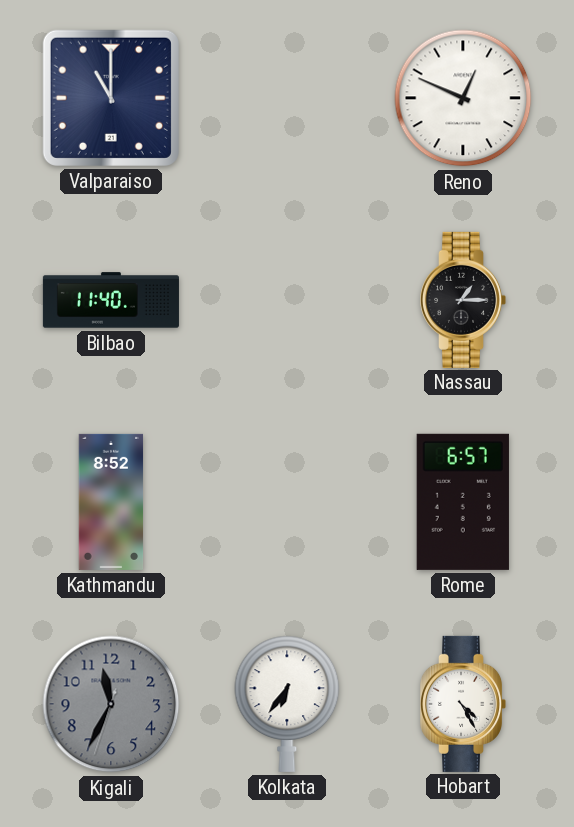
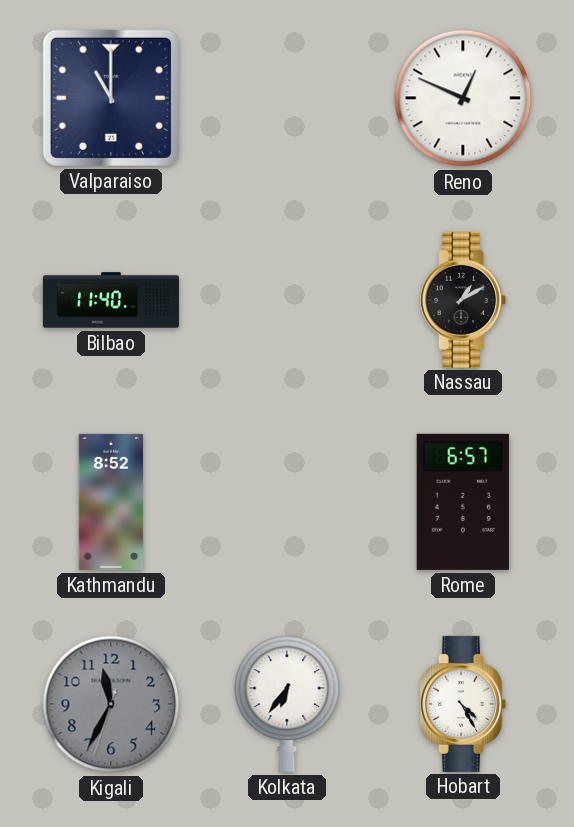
Nassau: 1:15 -> 1:10
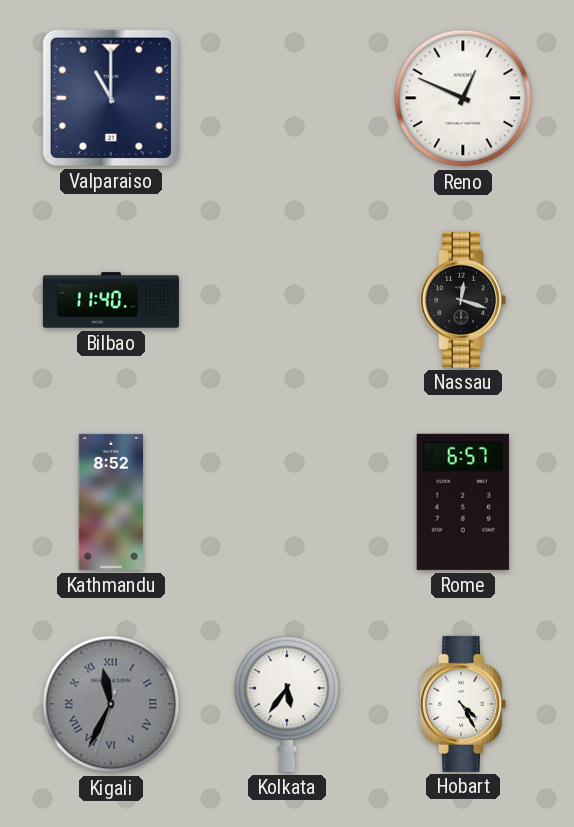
Nassau: 1:10 -> 12:18
Kigali numerals: Arabic -> Roman
Kolkata: 6:36 -> 5:36
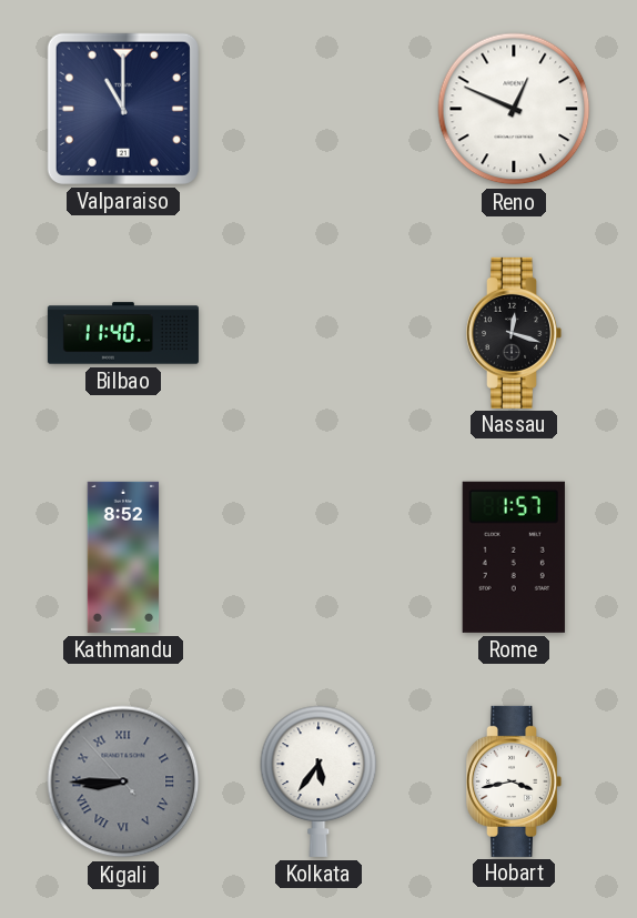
Rome: 6:57 -> 1:57
Kigali: 11:34 -> 8:44
Hobart: 4:25 -> 3:43
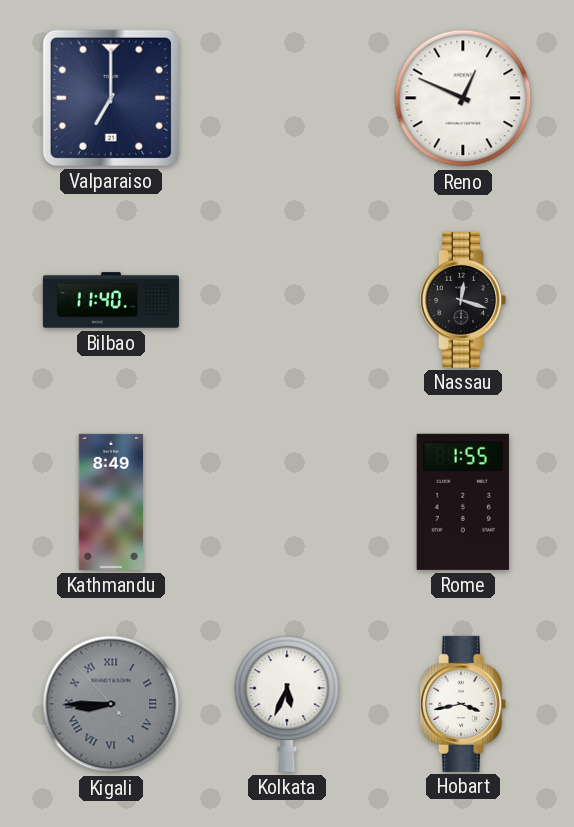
Valparaiso: 11:00 -> 7:00
Kathmandu: 8:52 -> 8:49
Rome: 1:57 -> 1:55
Kolkata: 5:36 -> 5:34
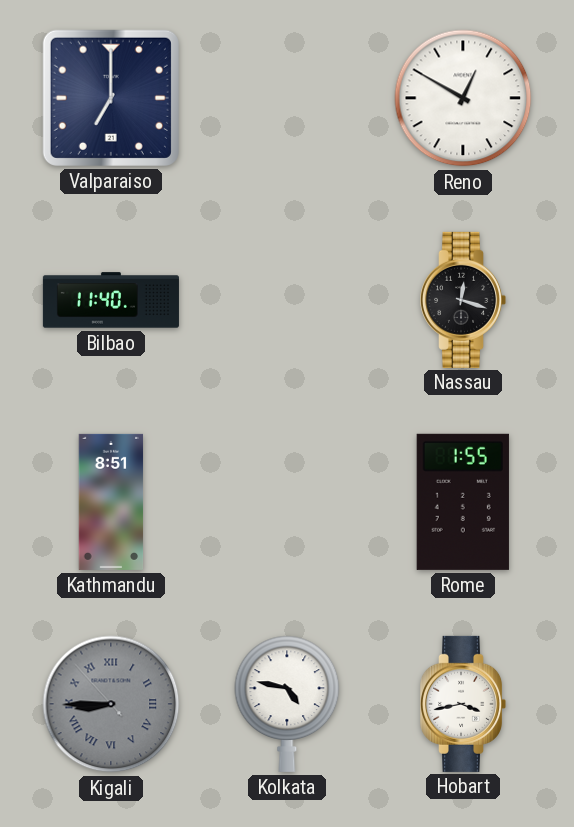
Reno: 12:49 -> 12:50
Kathmandu: 8:49 -> 8:51
Kolkata: 5:34 -> 4:47
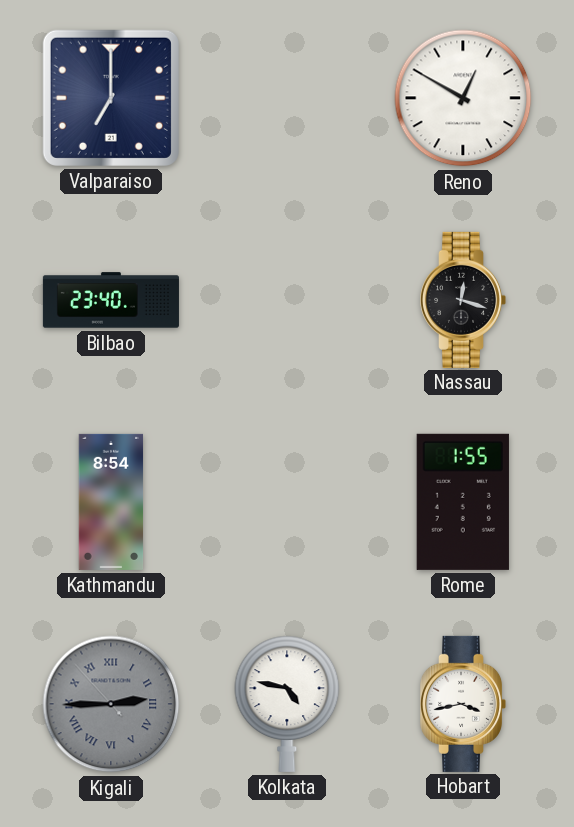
Bilbao: 11:40 -> 23:40
Kathmandu: 8:51 -> 8:54
Kigali: 8:44 -> 2:44
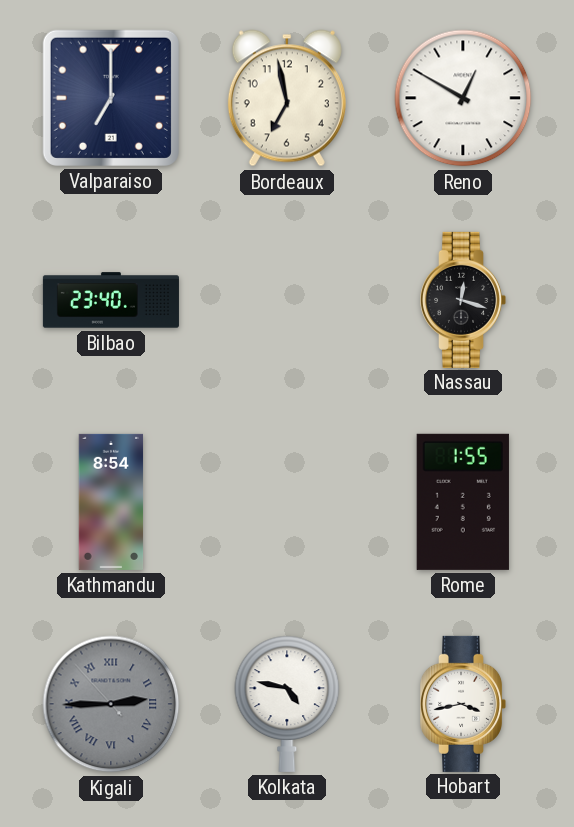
Bordeaux: none -> 6:58
